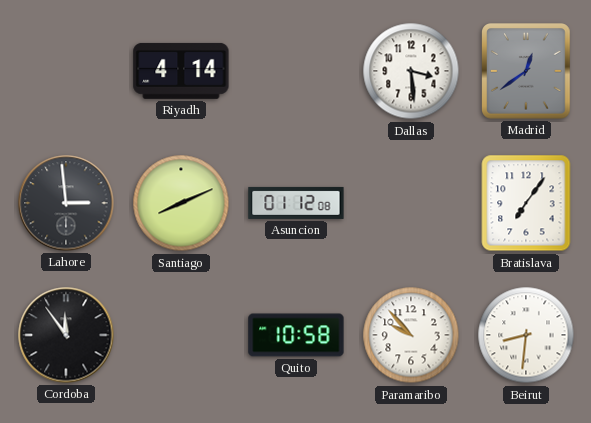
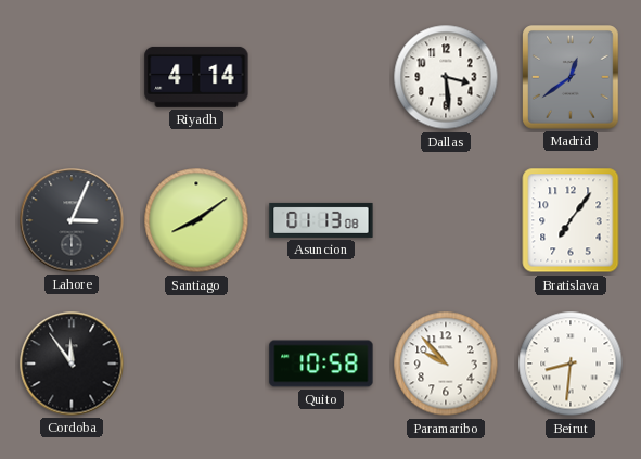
Lahore: 2:59 -> 3:04
Santiago: 8:11 -> 8:09
Asuncion: 01:12 -> 01:13
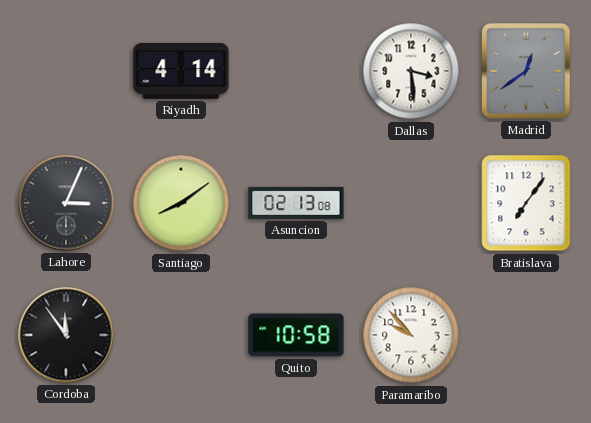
Asuncion: 01:13 -> 02:13
Beirut: 8:31 -> none
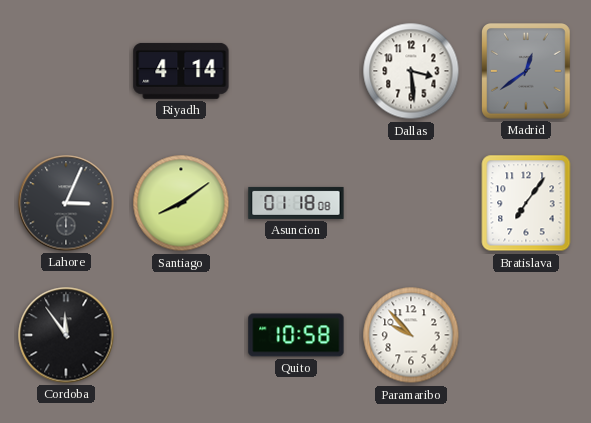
Asuncion: 02:13 -> 01:18
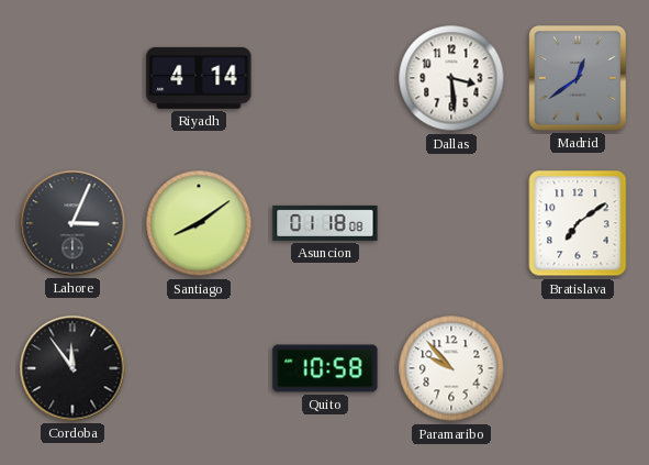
Bratislava: 7:06 -> 7:09
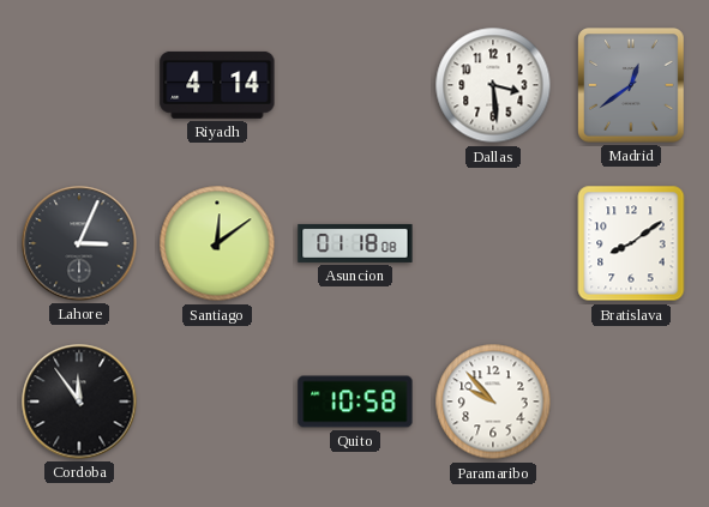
Santiago: 8:09 -> 12:09
Bratislava: 7:09 -> 8:09
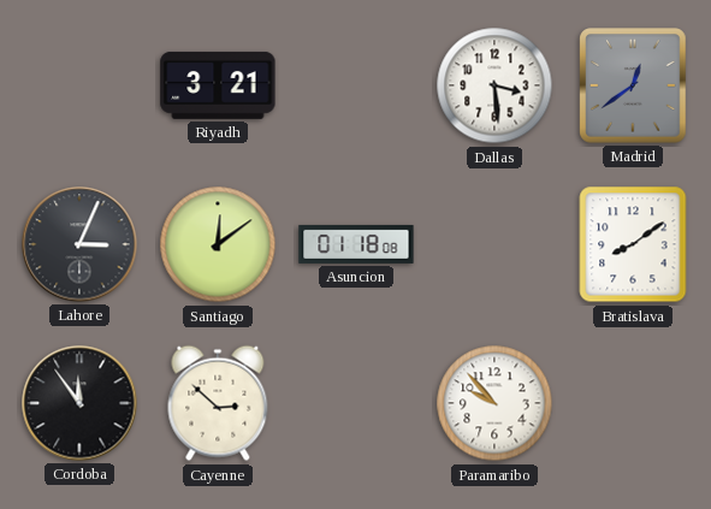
Riyadh: 4:14 -> 3:21
Cayenne: none -> 2:52
Quito: 10:58 -> none
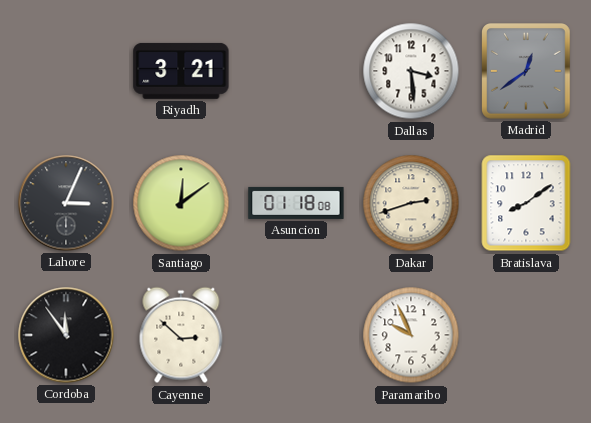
Dakar: none -> 2:42
Paramaribo: 9:53 -> 9:56
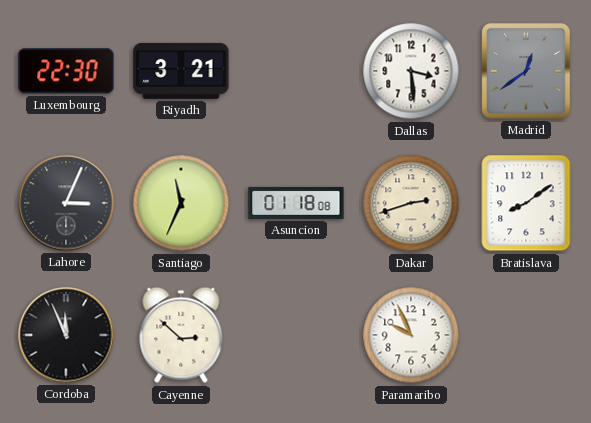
Luxembourg: none -> 22:30
Santiago: 12:09 -> 11:34
Cordoba: 11:54 -> 11:56
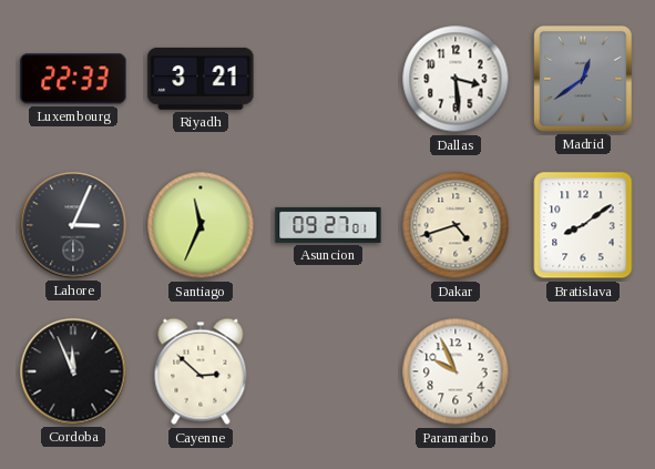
Luxembourg: 22:30 -> 22:33
Asuncion: 01:18 -> 09:27
Dakar: 2:42 -> 4:42
